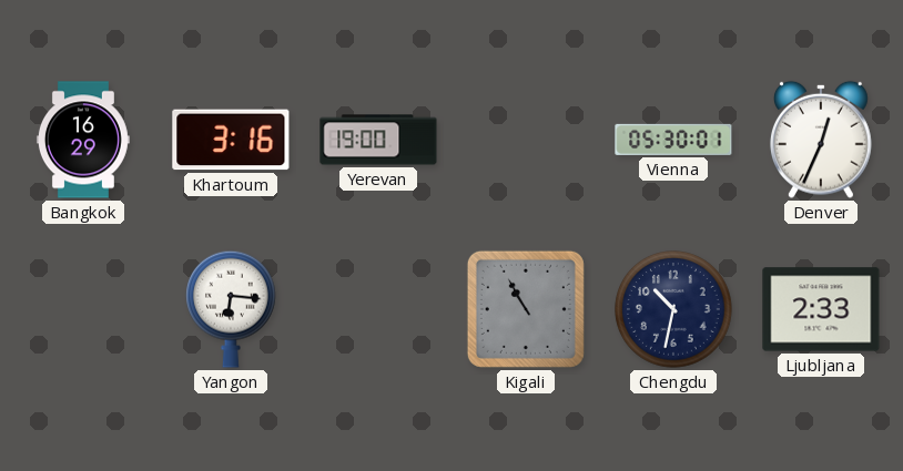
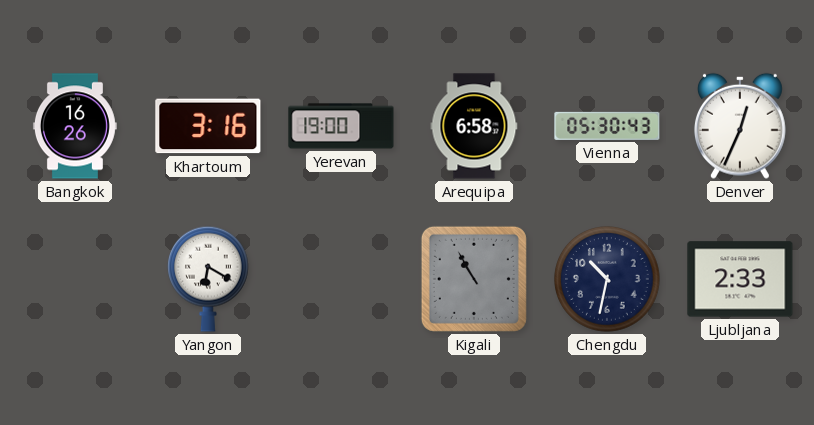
Bangkok: 16:29 -> 16:26
Arequipa: none -> 6:58
Vienna: 05:30:01 -> 05:30:43
Yangon: 6:16 -> 6:20
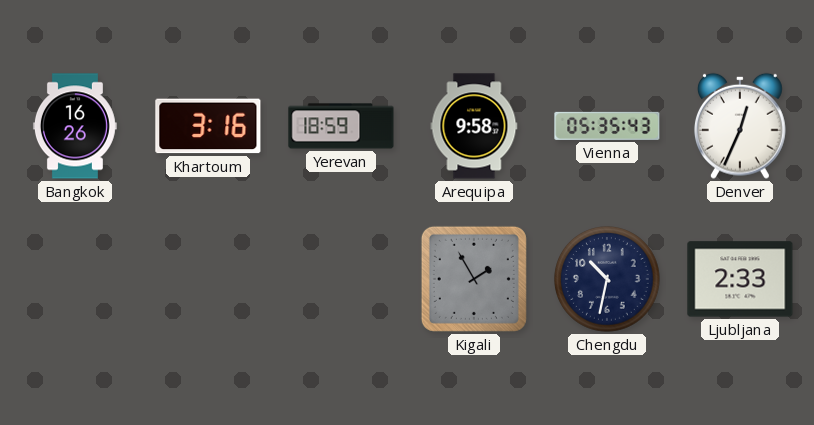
Yerevan: 19:00 -> 18:59
Arequipa: 6:58 -> 9:58
Vienna: 05:30 -> 05:35
Yangon: 6:20 -> none
Kigali: 10:55 -> 1:55
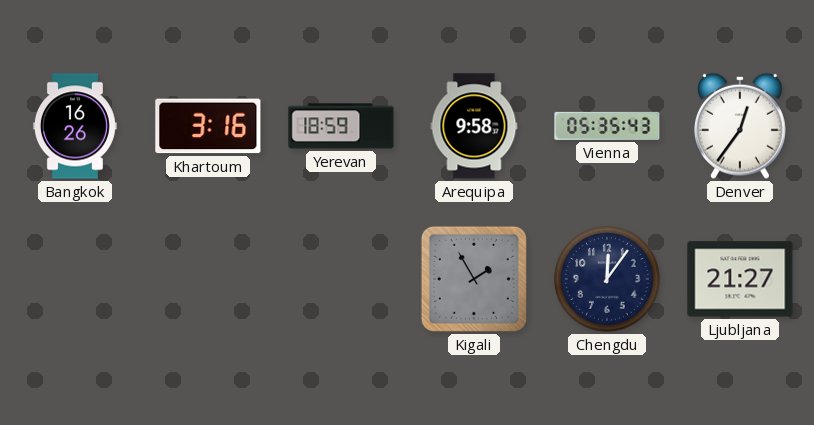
Denver: 12:34 -> 12:36
Chengdu: 10:32 -> 12:06
Ljubljana: 2:33 -> 21:27
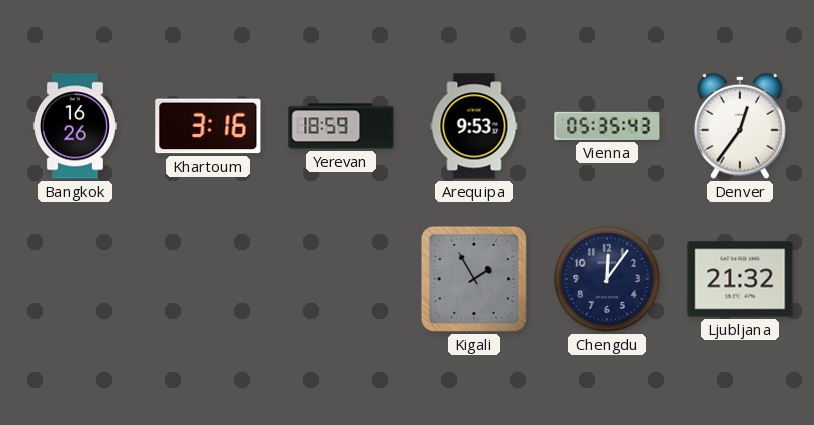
Arequipa: 9:58 -> 9:53
Ljubljana: 21:27 -> 21:32
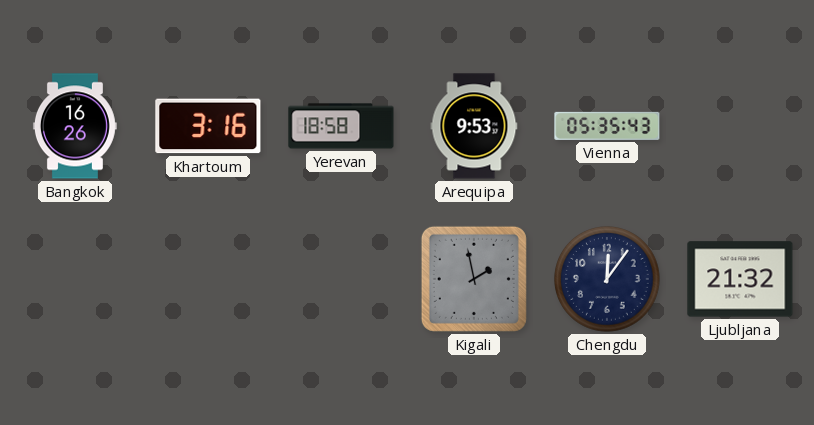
Yerevan: 18:59 -> 18:58
Denver: 12:36 -> none
Kigali: 1:55 -> 1:58
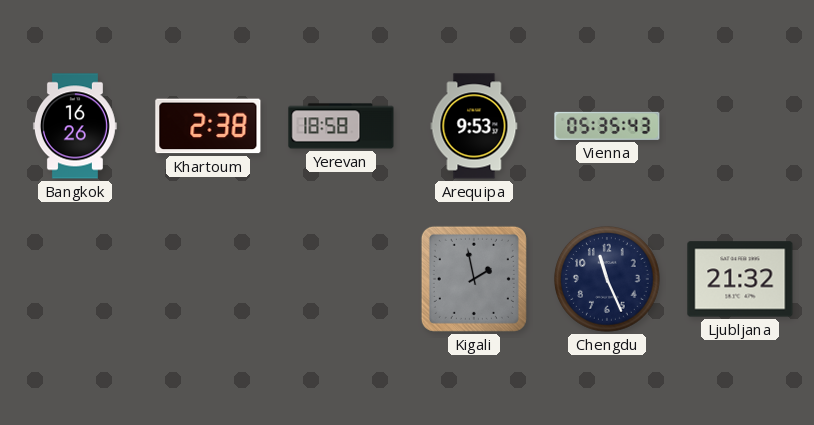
Khartoum: 3:16 -> 2:38
Chengdu: 12:06 -> 11:26
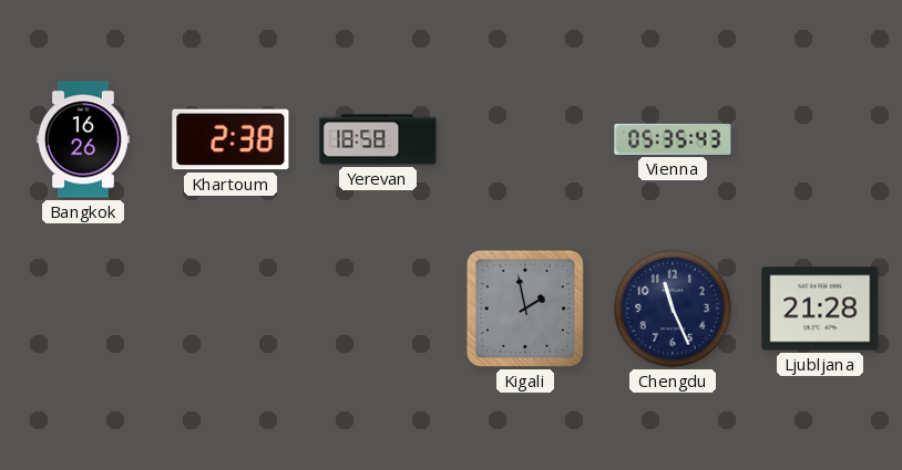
Arequipa: 9:53 -> none
Ljubljana: 21:32 -> 21:28
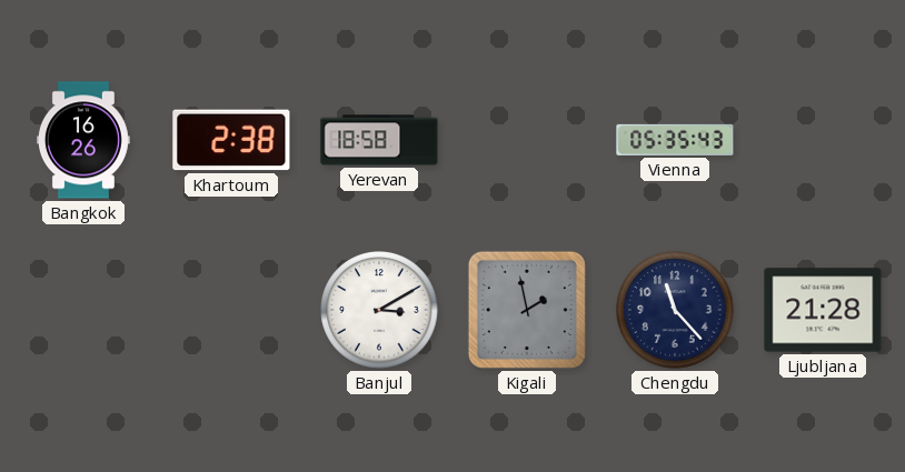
Banjul: none -> 3:10
Chengdu: 11:26 -> 11:23
